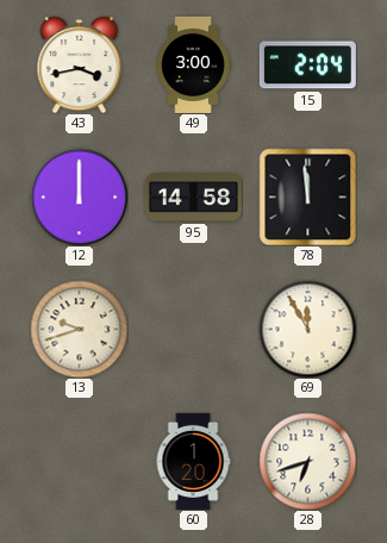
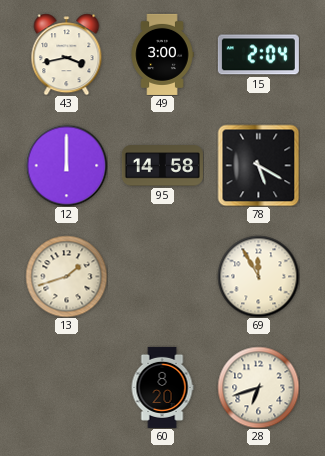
78: 11:59 -> 5:20
13: 9:42 -> 1:42
60: 1:20 -> 8:20
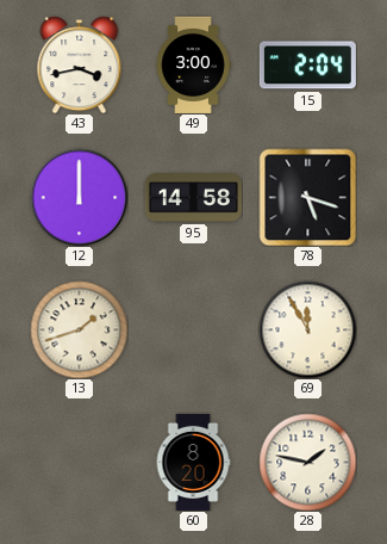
78: 5:20 -> 5:18
28: 6:42 -> 1:47
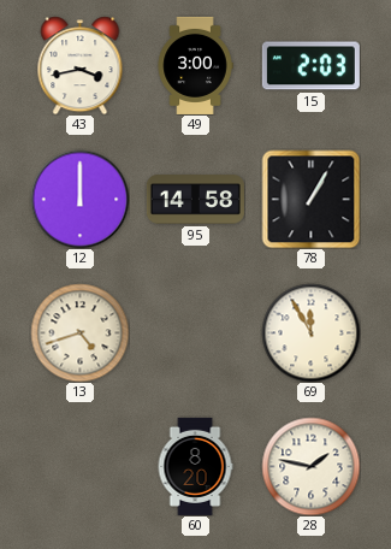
15: 2:04 -> 2:03
78: 5:18 -> 1:05
13: 1:42 -> 4:42
